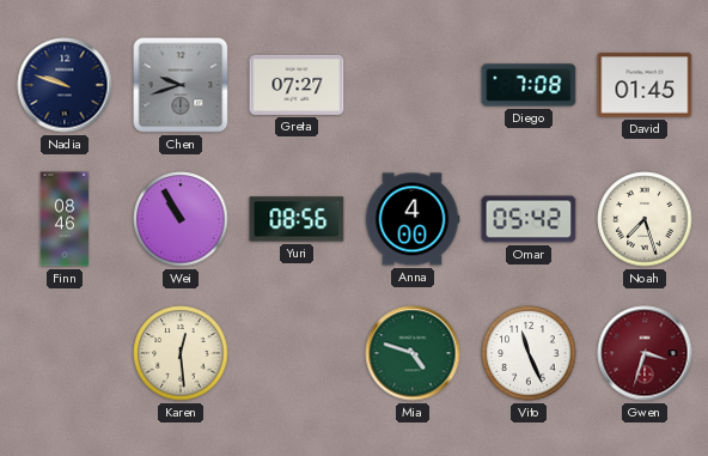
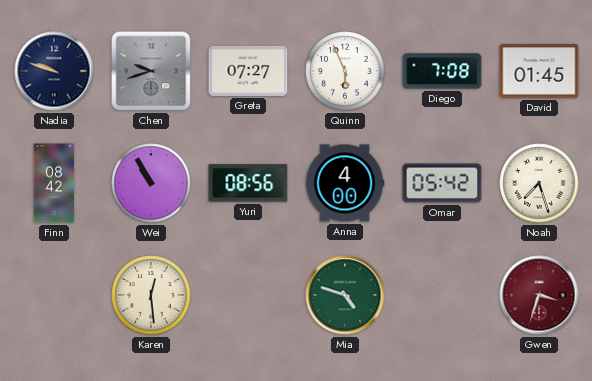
Quinn: none -> 5:56
Finn: 08:46 -> 08:42
Vito: 11:26 -> none
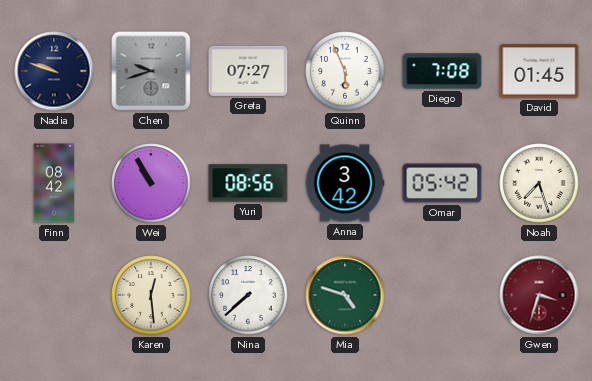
Anna: 4:00 -> 3:42
Nina: none -> 7:38
